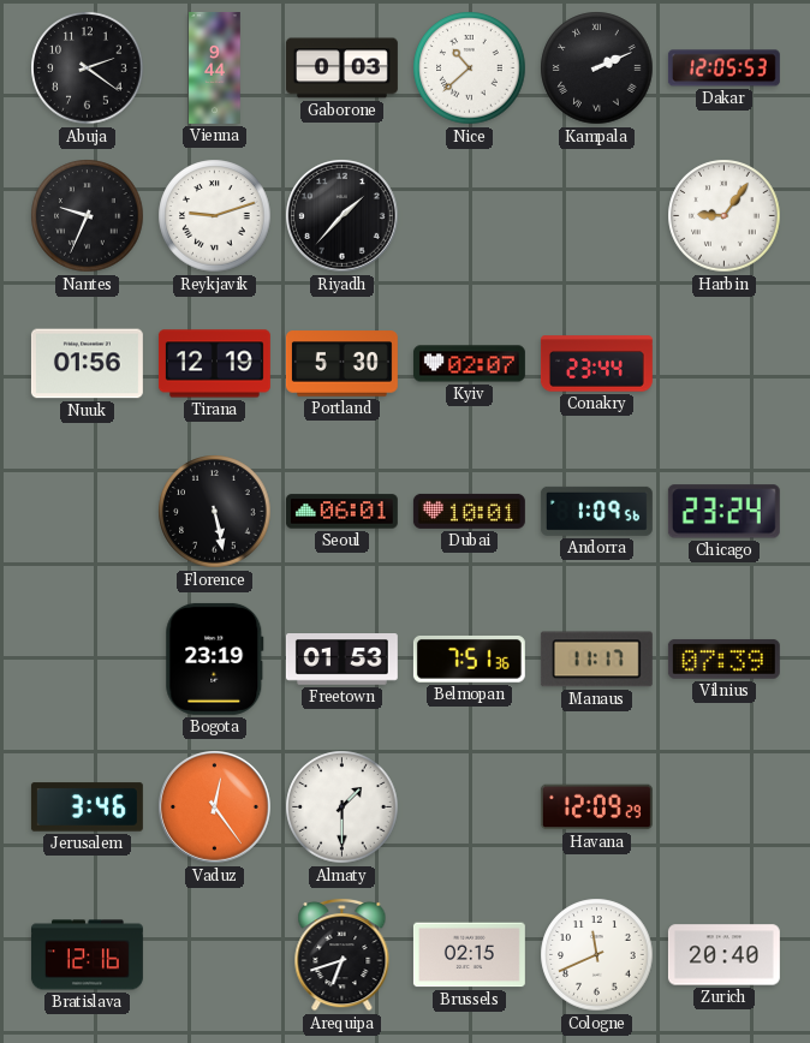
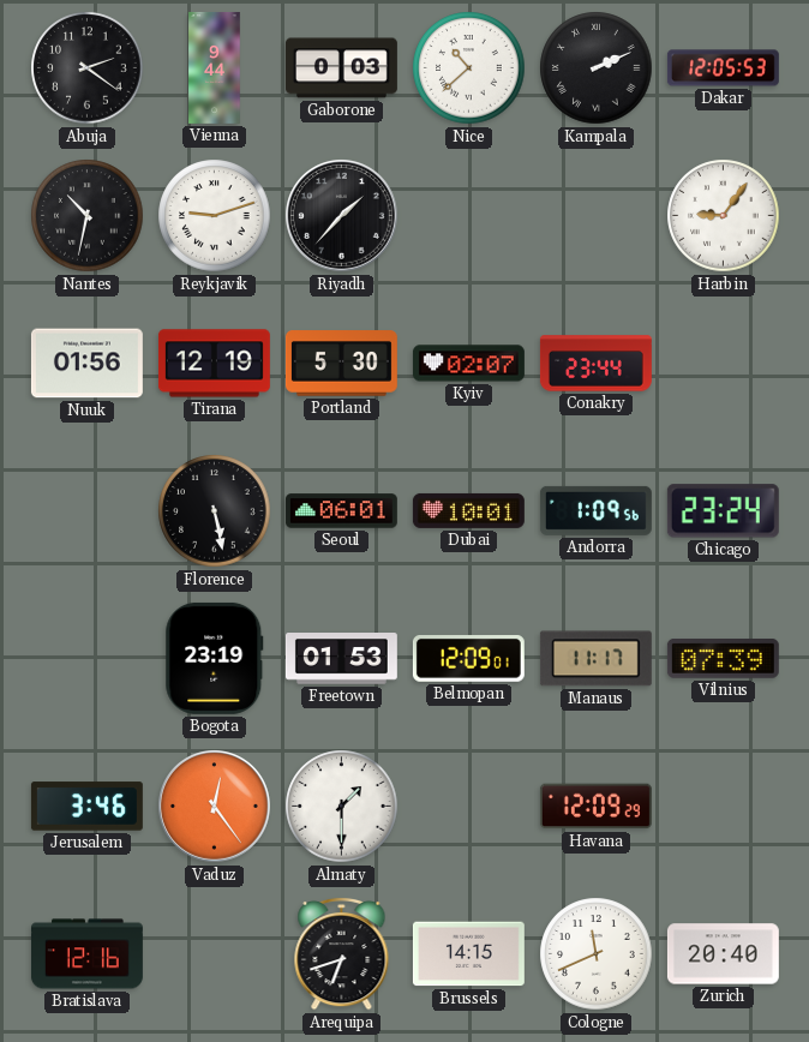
Nantes: 9:34 -> 10:32
Belmopan: 7:51 -> 12:09
Brussels: 02:15 -> 14:15
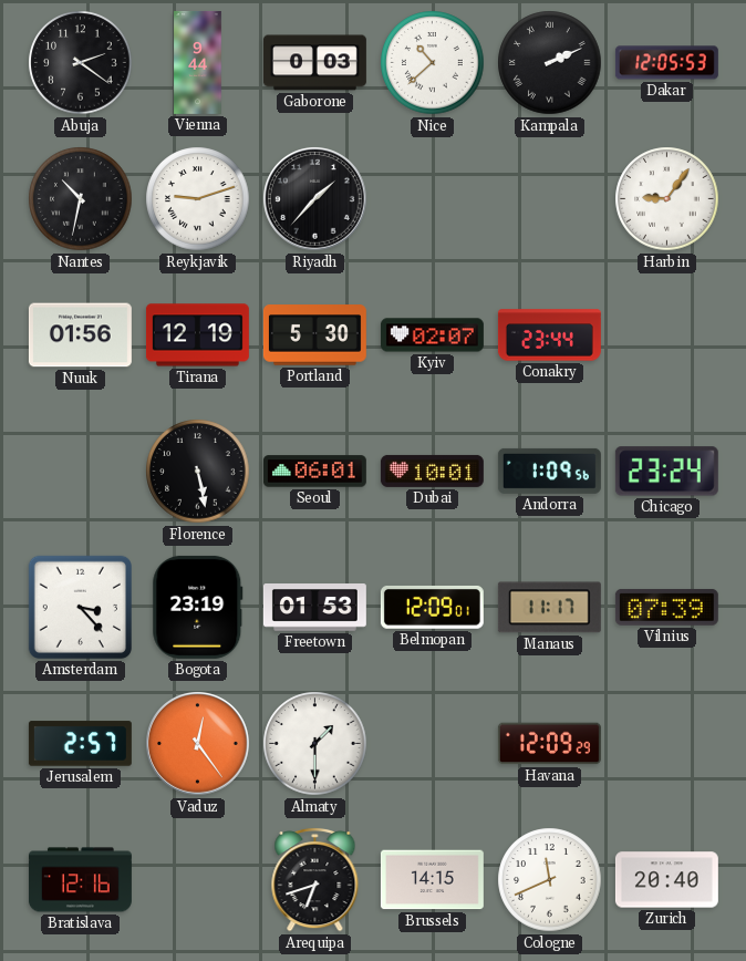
Amsterdam: none -> 3:23
Jerusalem: 3:46 -> 2:57
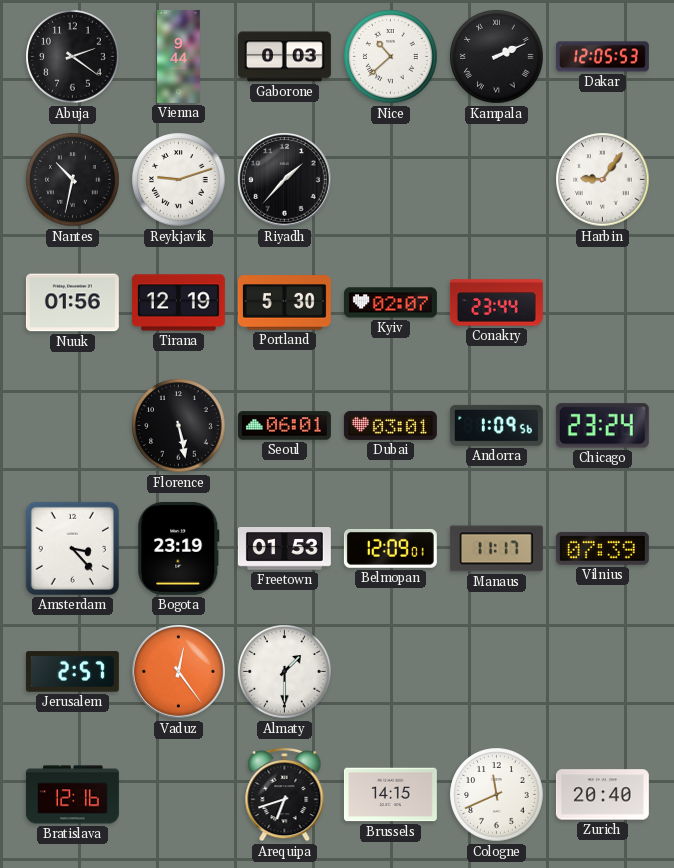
Dubai: 10:01 -> 03:01
Havana: 12:09 -> none
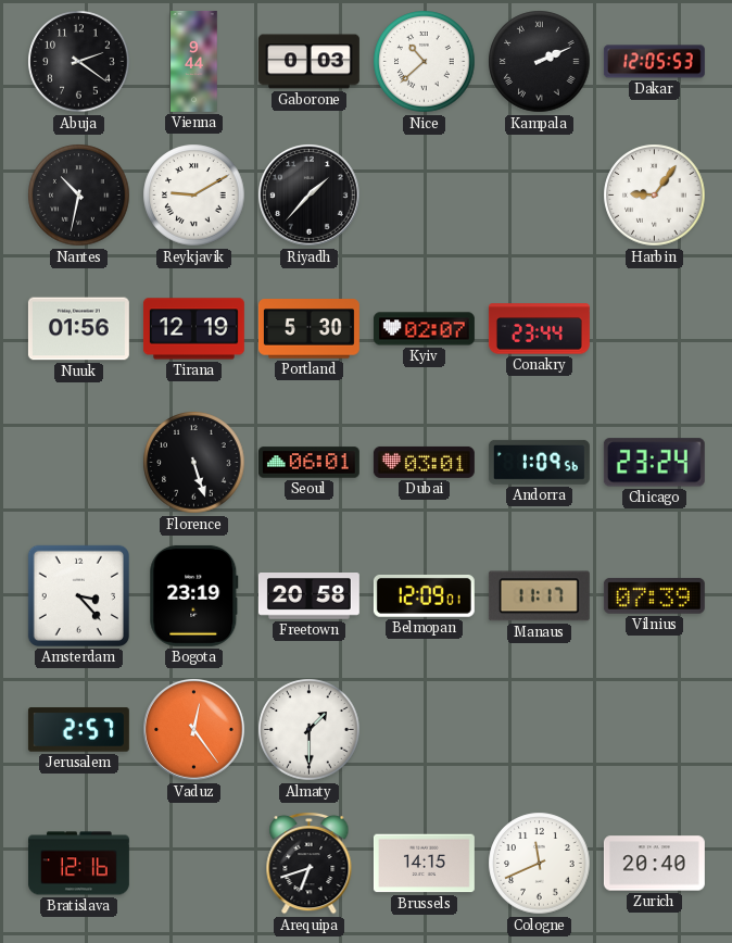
Reykjavik: 9:12 -> 9:10
Florence: 5:28 -> 5:27
Freetown: 01:53 -> 20:58
